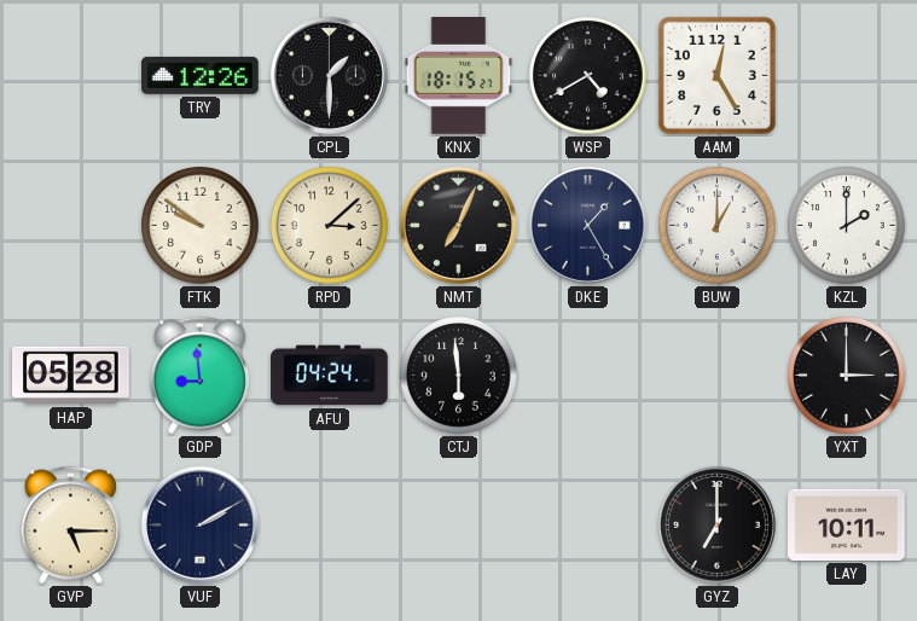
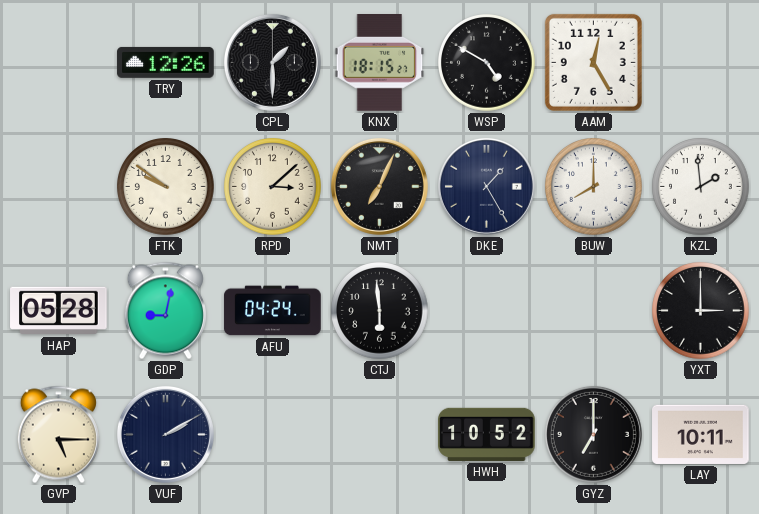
WSP: 4:40 -> 4:50
BUW: 1:00 -> 8:00
KZL: 2:00 -> 1:59
GDP: 8:59 -> 9:02
HWH: none -> 10:52
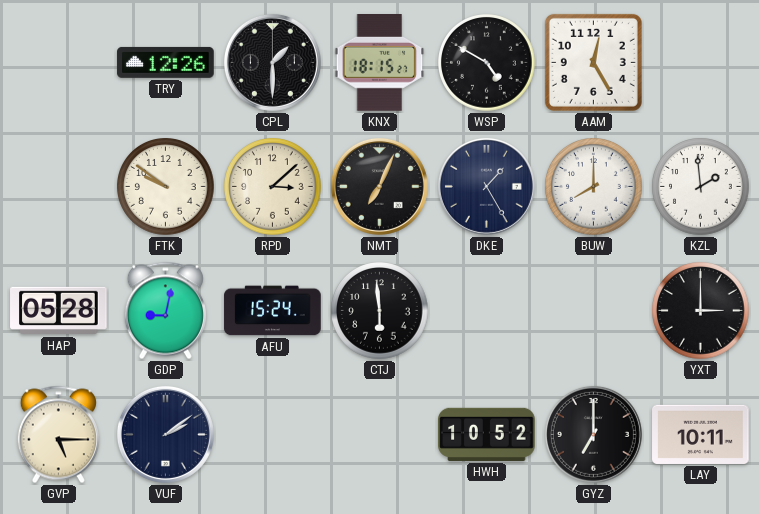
AFU: 04:24 -> 15:24
VUF: 2:10 -> 2:09
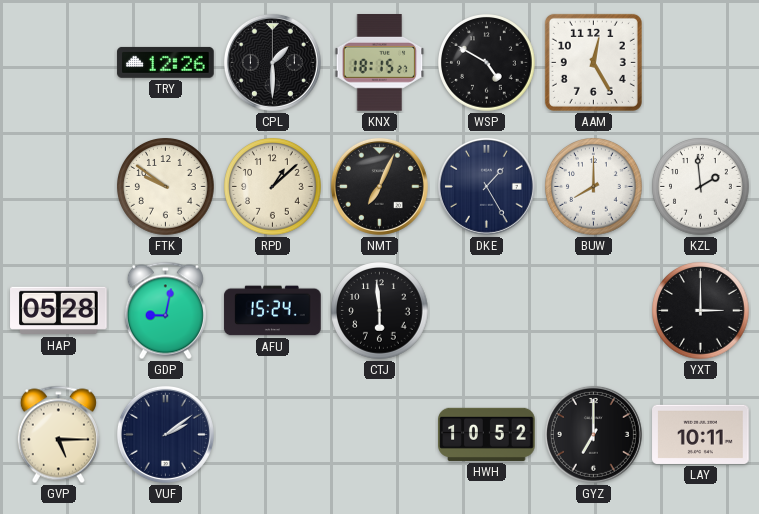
RPD: 3:08 -> 1:08
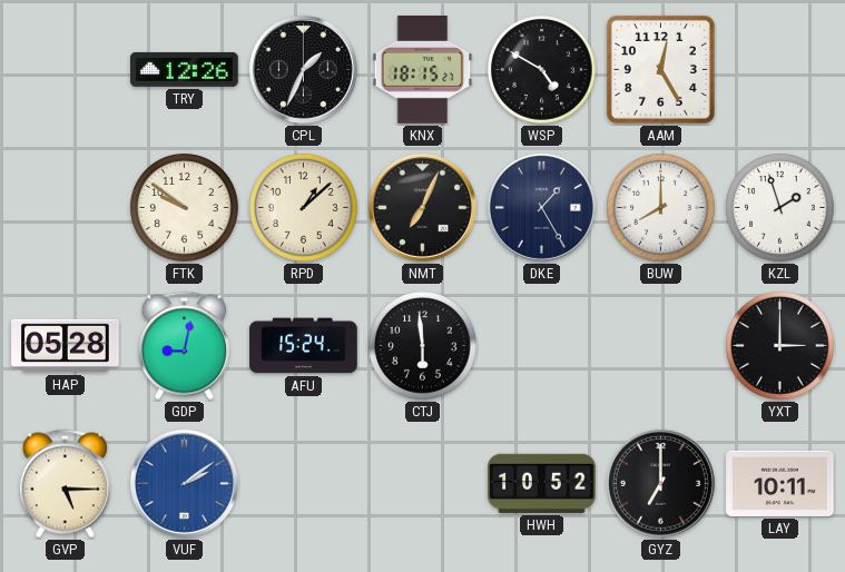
CPL: 1:30 -> 1:34
KZL: 1:59 -> 1:57
VUF dial: navy -> blue
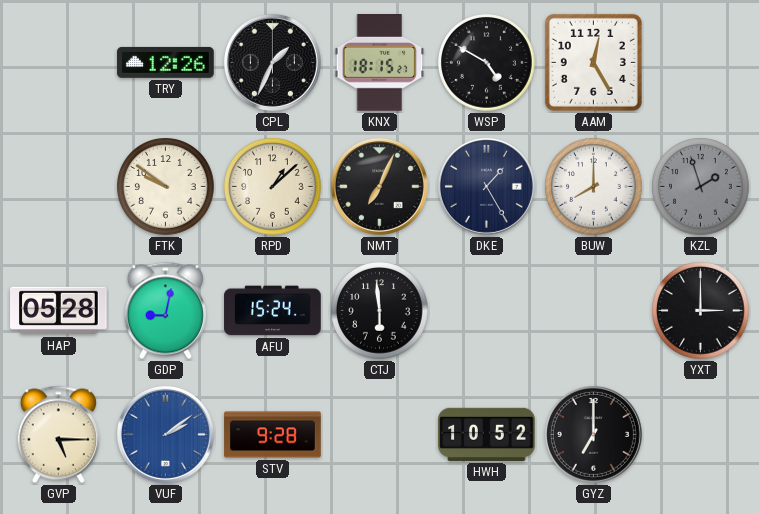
KZL dial: white -> grey
STV: none -> 9:28
LAY: 10:11 -> none
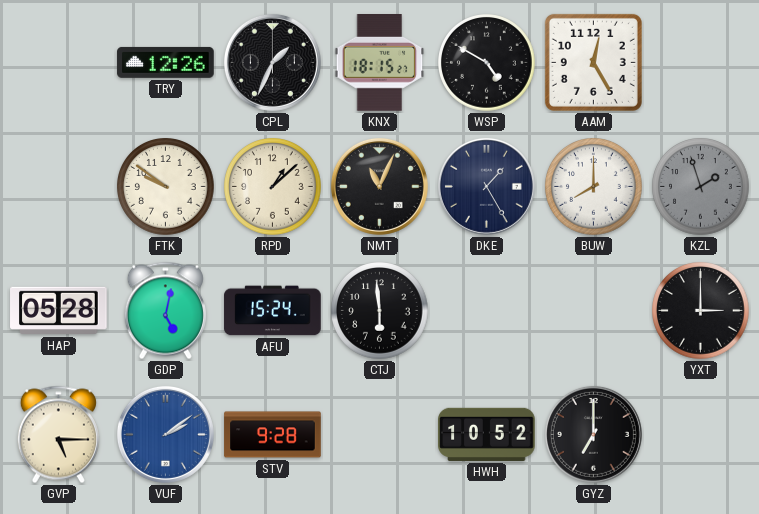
NMT: 7:04 -> 11:04
GDP: 9:02 -> 5:02
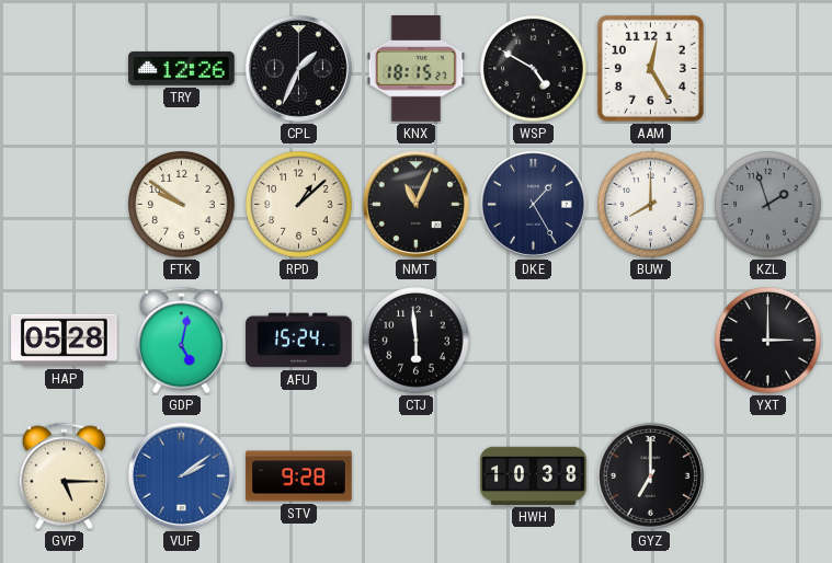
HWH: 10:52 -> 10:38
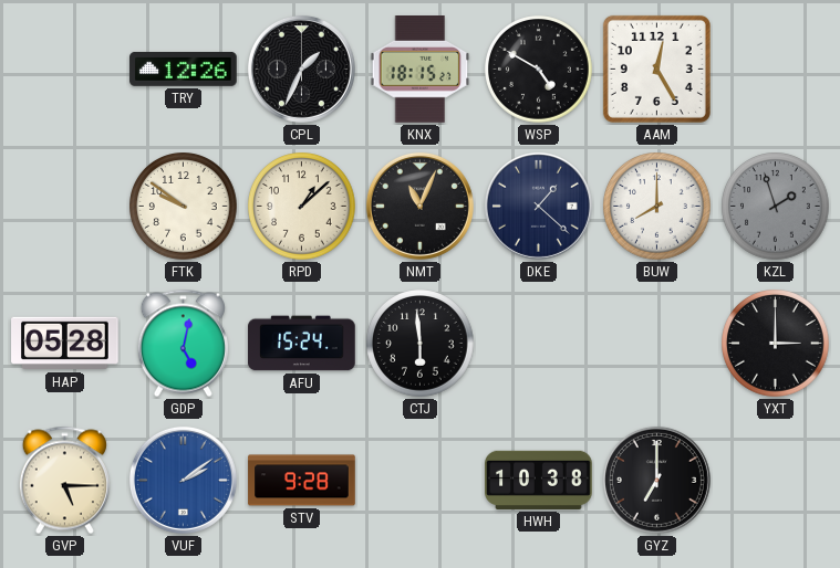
DKE: 1:25 -> 1:22
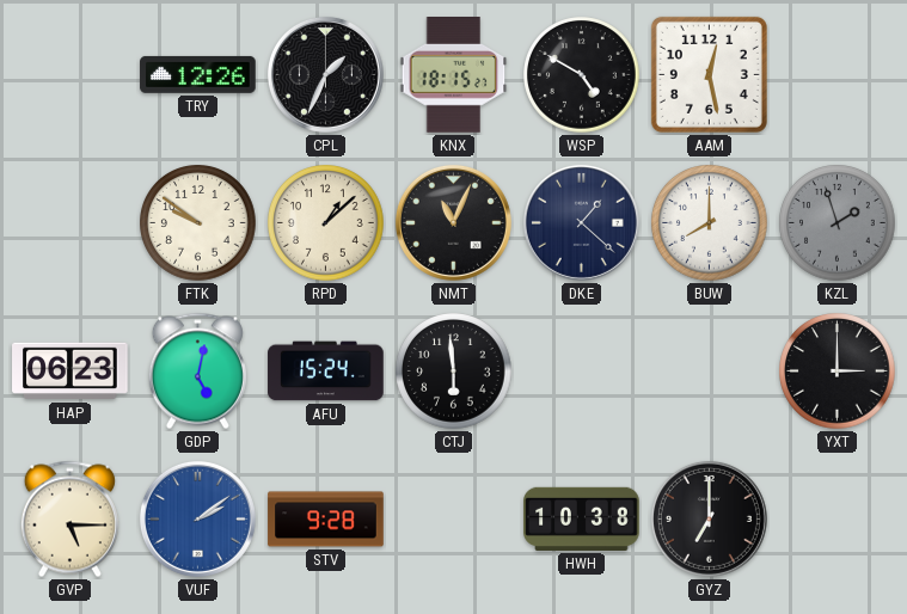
AAM: 12:25 -> 12:28
HAP: 05:28 -> 06:23
